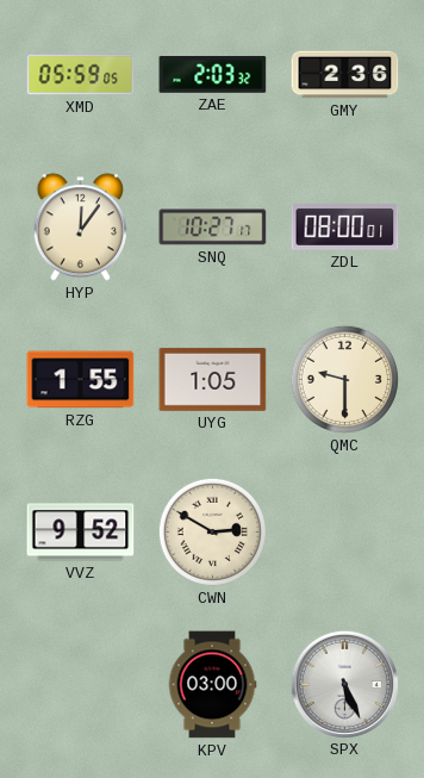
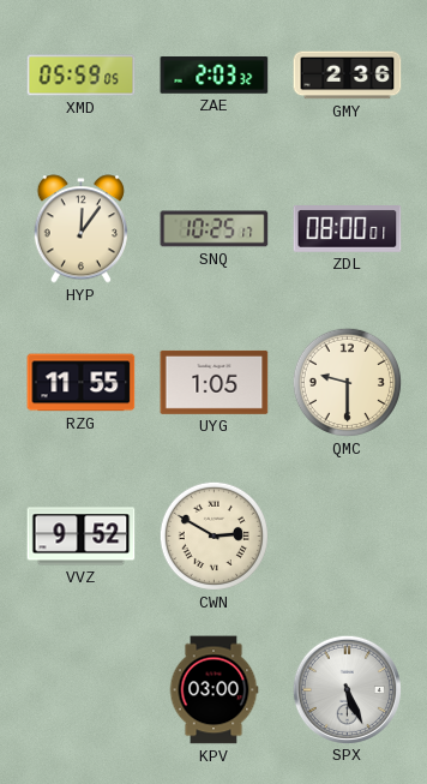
SNQ: 10:27 -> 10:25
RZG: 1:55 -> 11:55
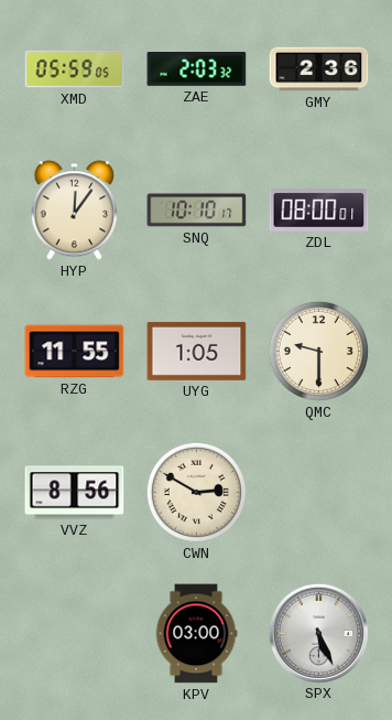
SNQ: 10:25 -> 10:10
VVZ: 9:52 -> 8:56
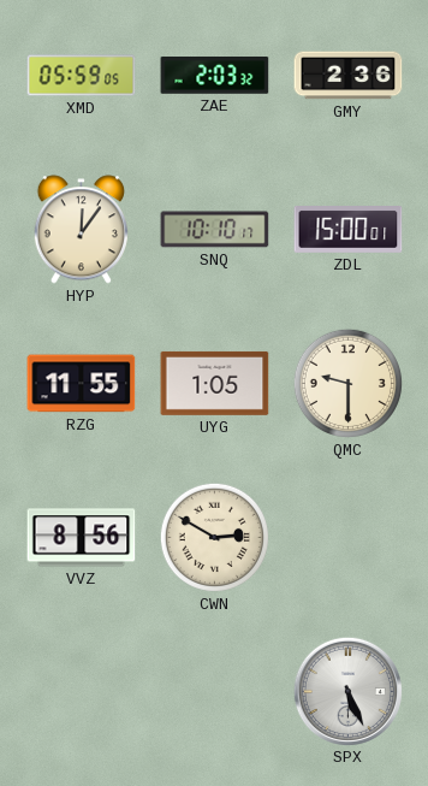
ZDL: 08:00 -> 15:00
KPV: 03:00 -> none
